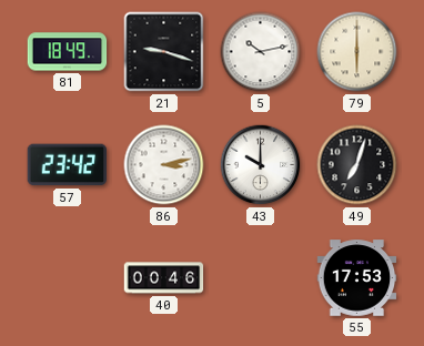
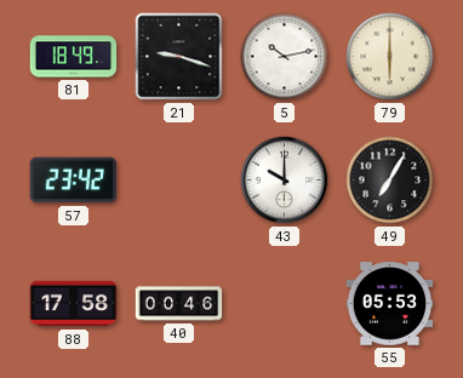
86: 3:13 -> none
49: 7:03 -> 7:05
88: none -> 17:58
55: 17:53 -> 05:53
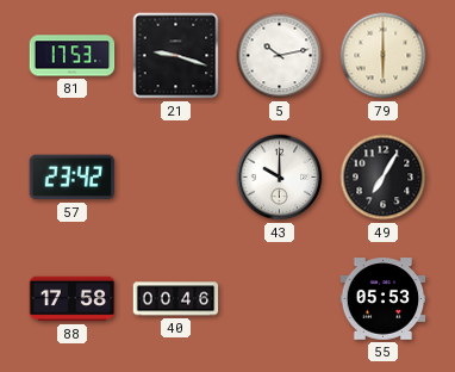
81: 18:49 -> 17:53
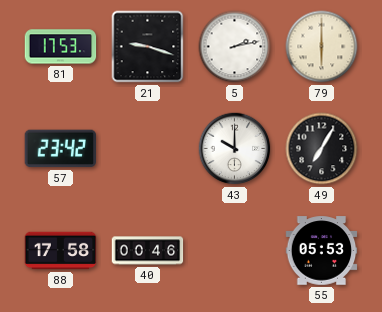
5: 10:13 -> 2:13
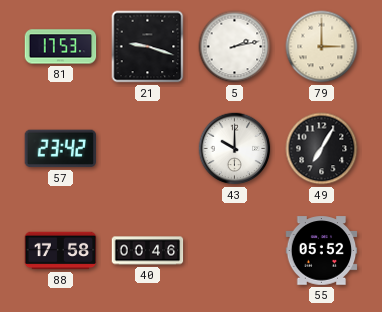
79: 6:00 -> 3:00
55: 05:53 -> 05:52
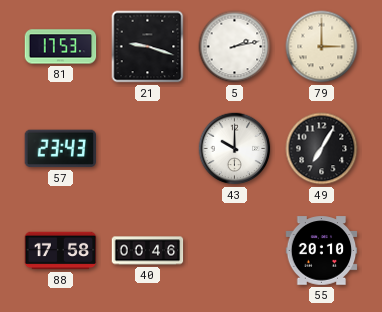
57: 23:42 -> 23:43
55: 05:52 -> 20:10
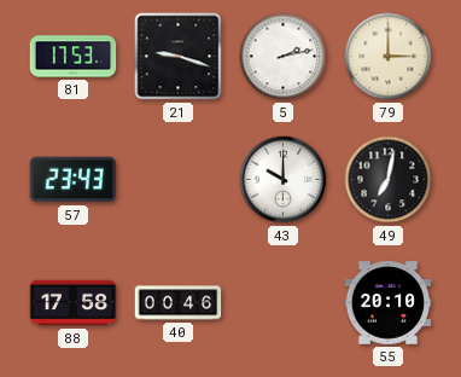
49: 7:05 -> 7:02
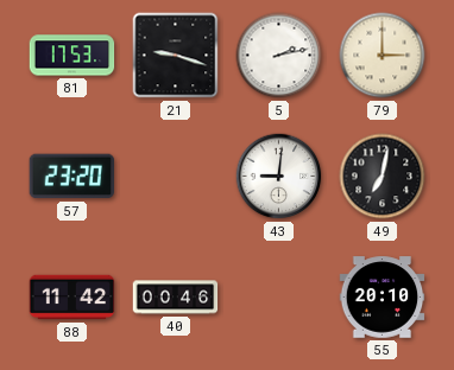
57: 23:43 -> 23:20
43: 10:00 -> 9:01
88: 17:58 -> 11:42
